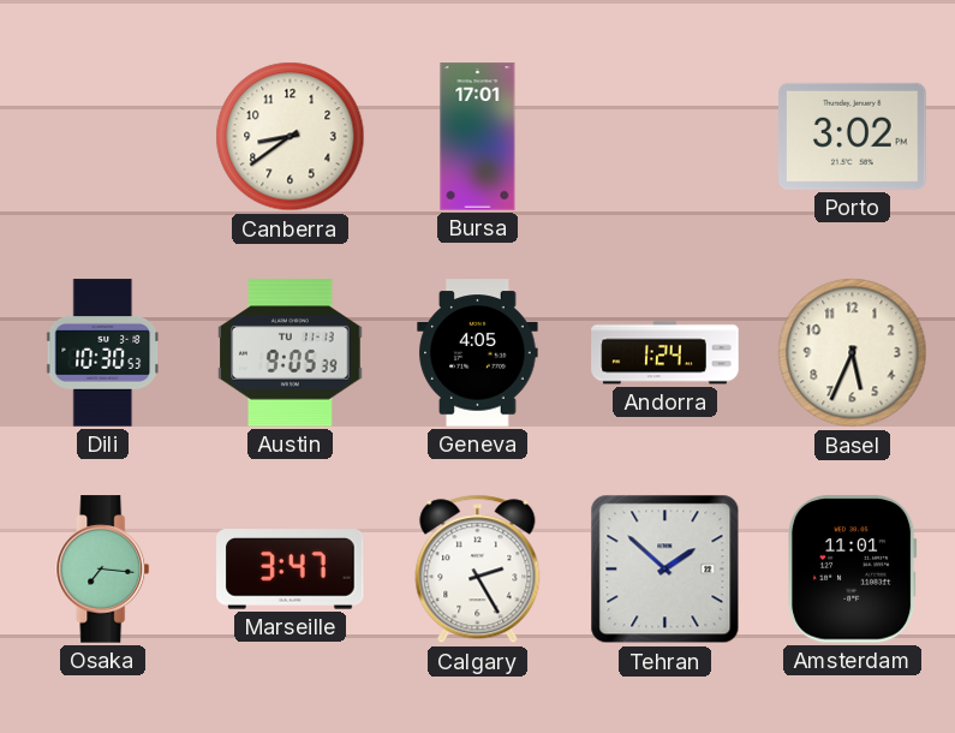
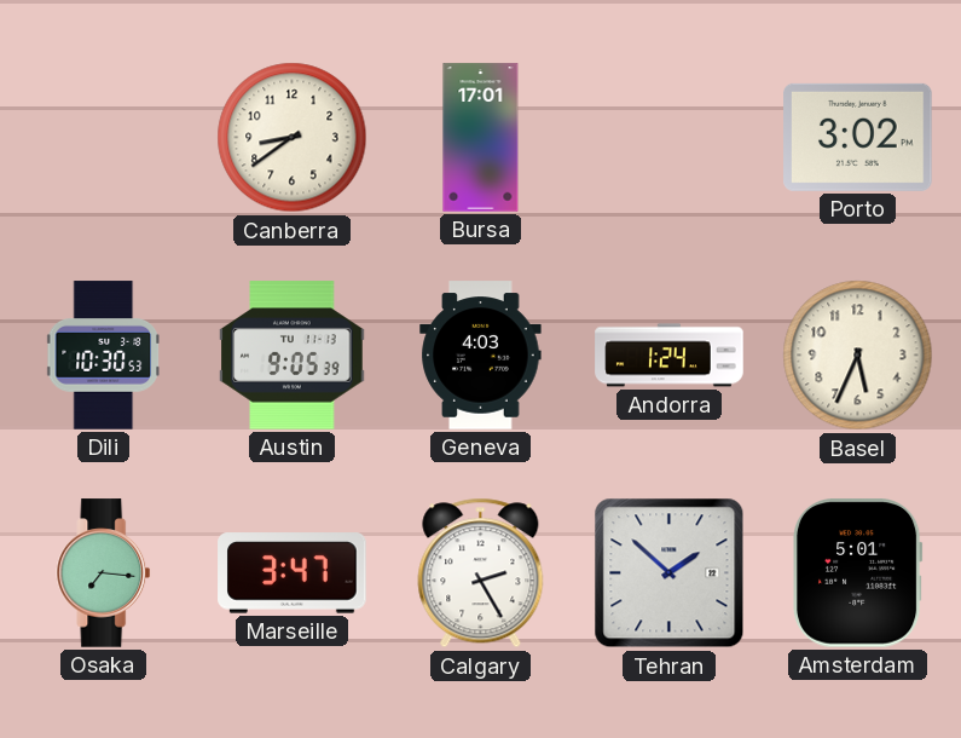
Geneva: 4:05 -> 4:03
Amsterdam: 11:01 -> 5:01
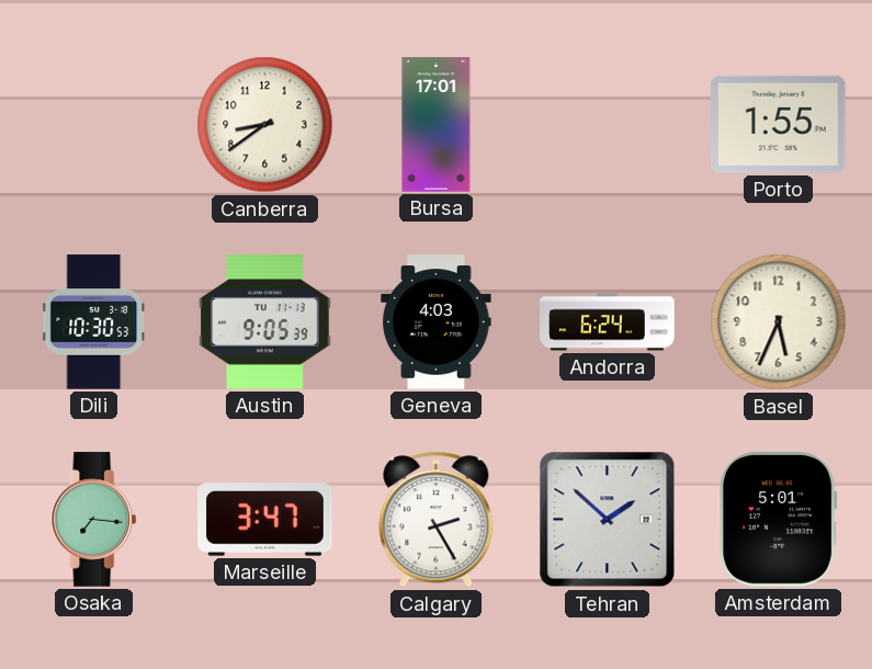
Porto: 3:02 -> 1:55
Andorra: 1:24 -> 6:24
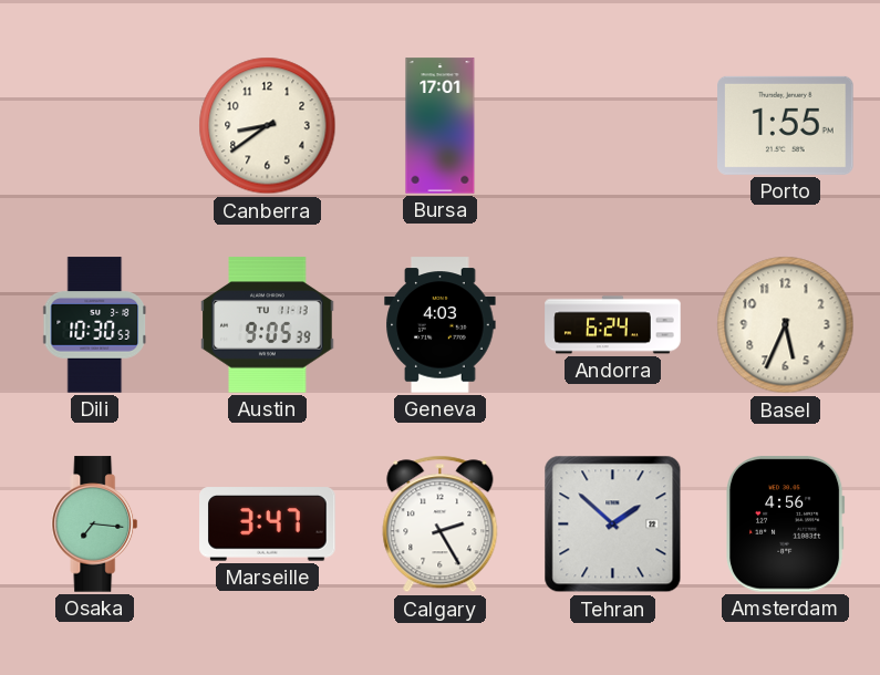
Amsterdam: 5:01 -> 4:56
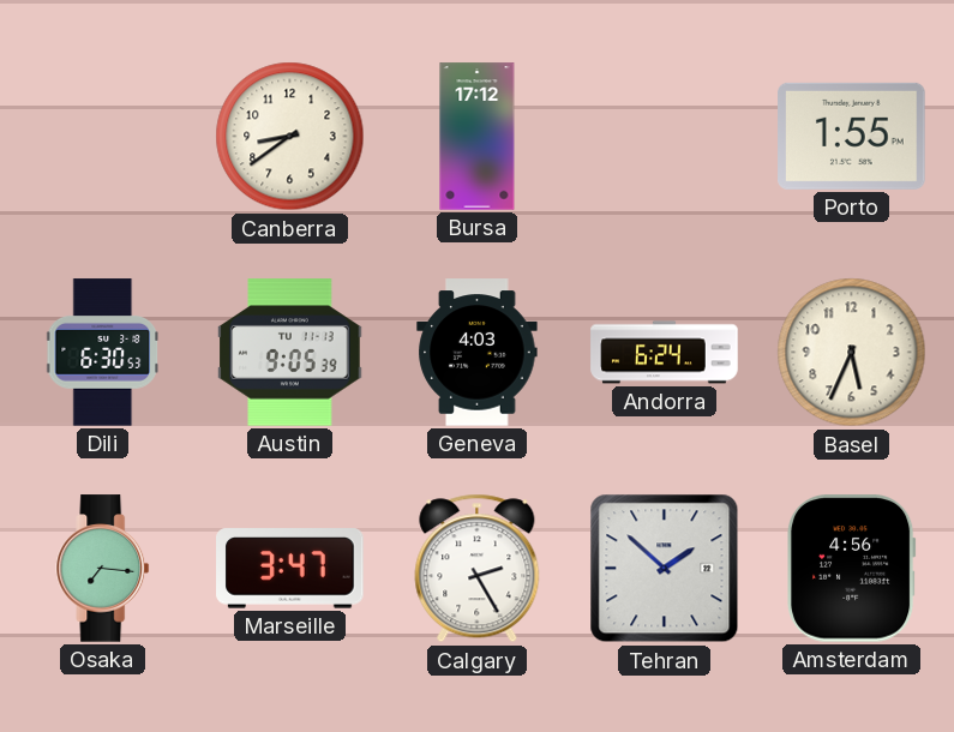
Bursa: 17:01 -> 17:12
Dili: 10:30 -> 6:30
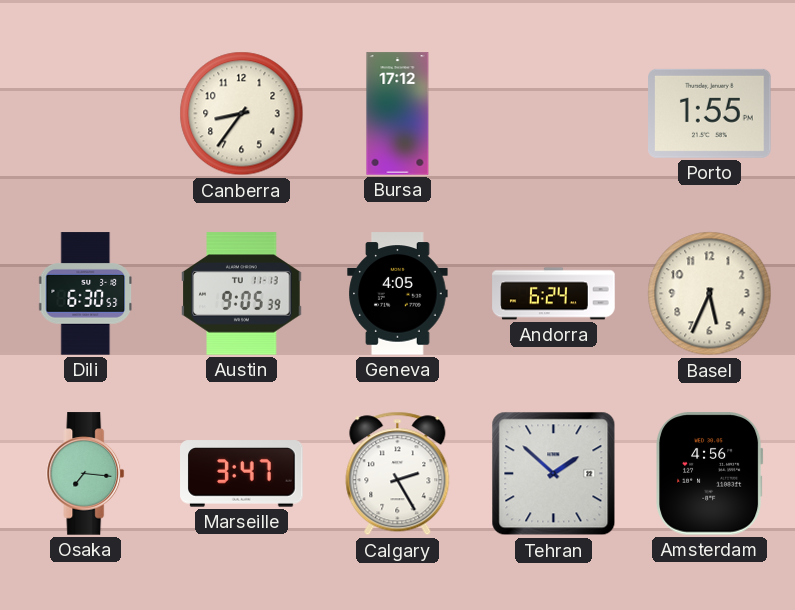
Canberra: 8:39 -> 8:36
Geneva: 4:03 -> 4:05
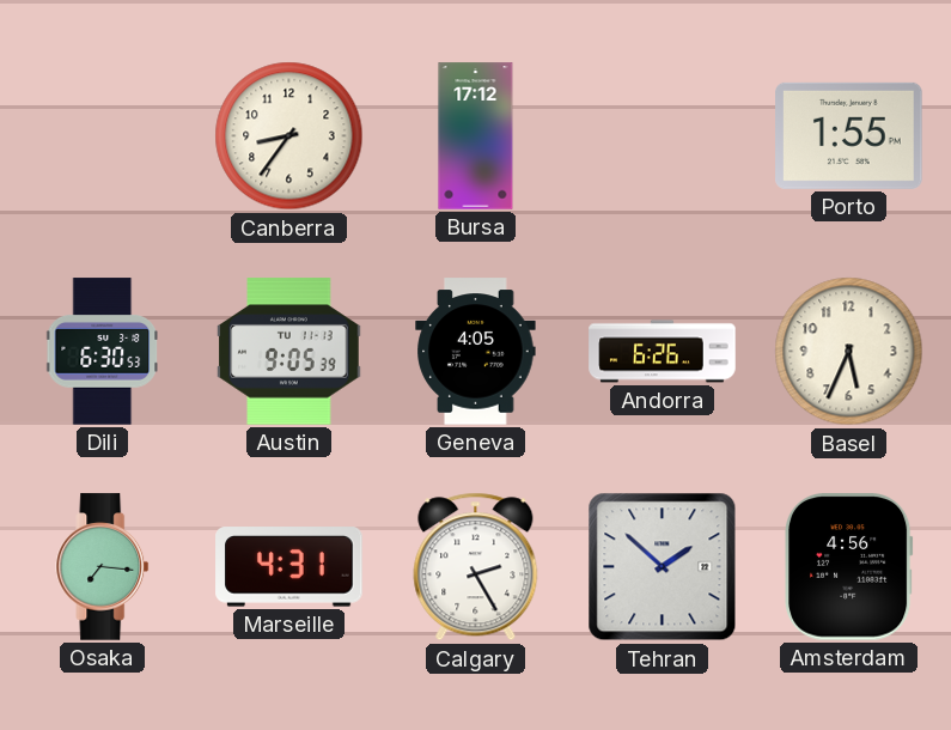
Andorra: 6:24 -> 6:26
Marseille: 3:47 -> 4:31
